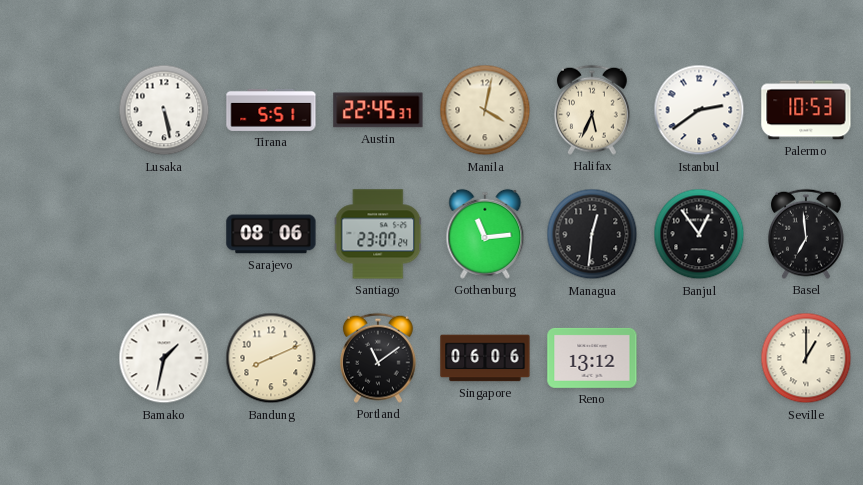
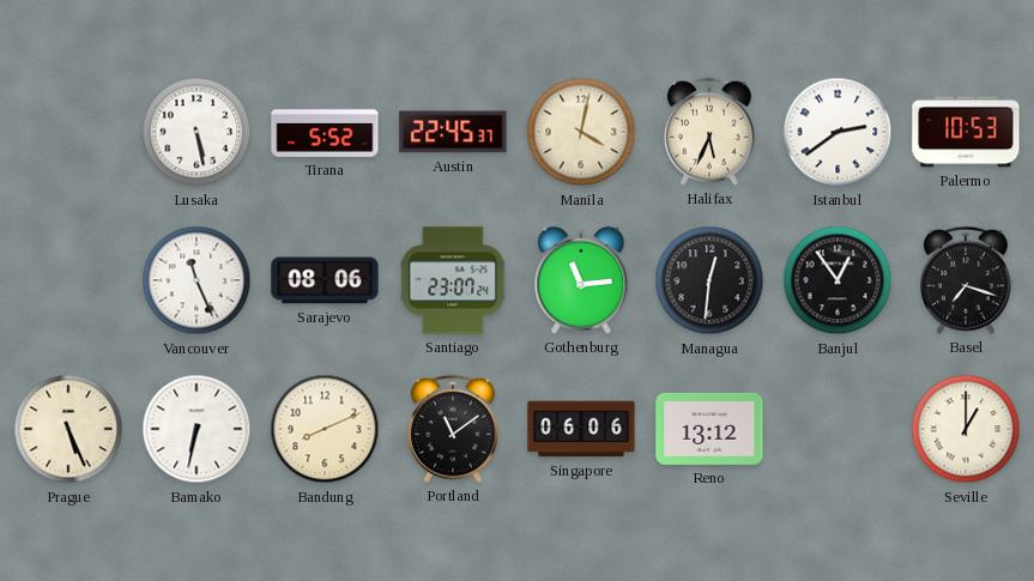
Tirana: 5:51 -> 5:52
Vancouver: none -> 11:26
Basel: 6:59 -> 7:18
Prague: none -> 5:26
Bamako: 1:32 -> 6:32
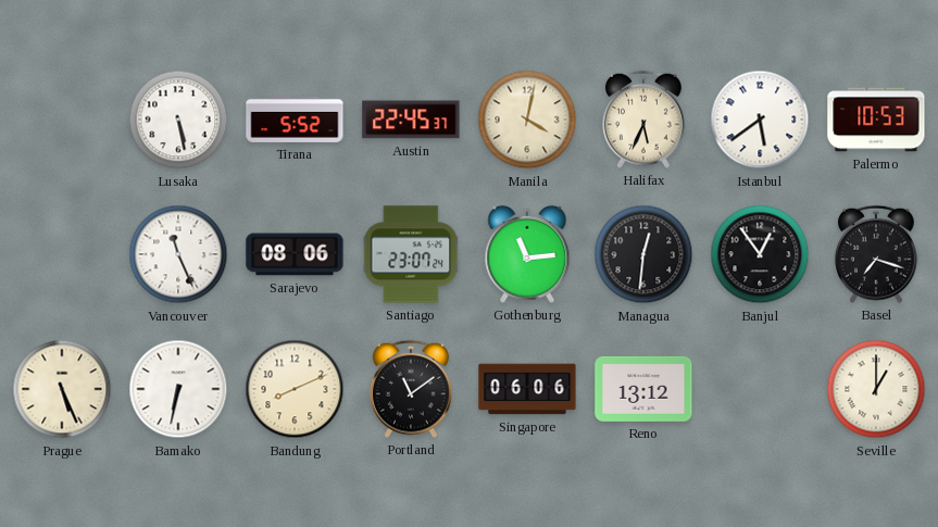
Istanbul: 2:39 -> 5:39
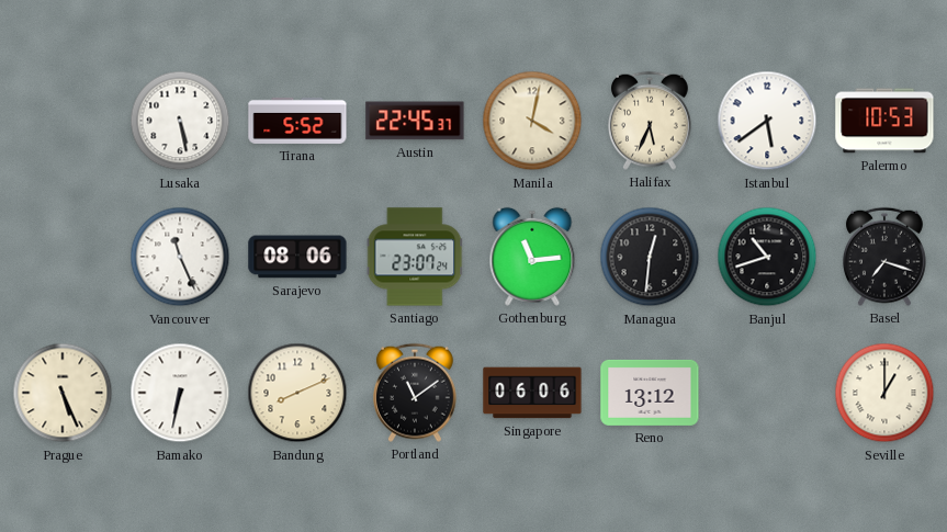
Banjul: 12:54 -> 10:42
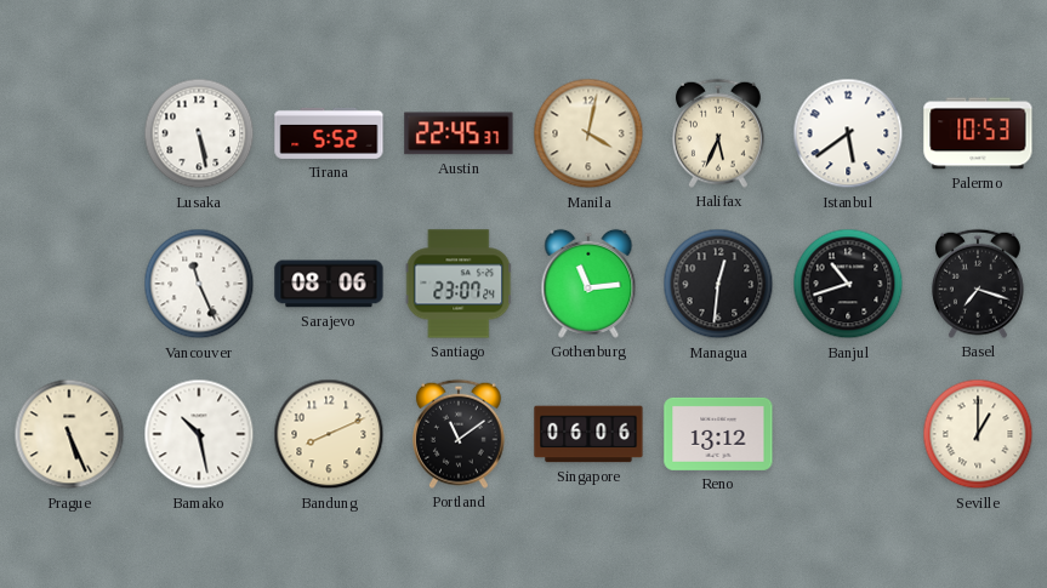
Bamako: 6:32 -> 10:28
